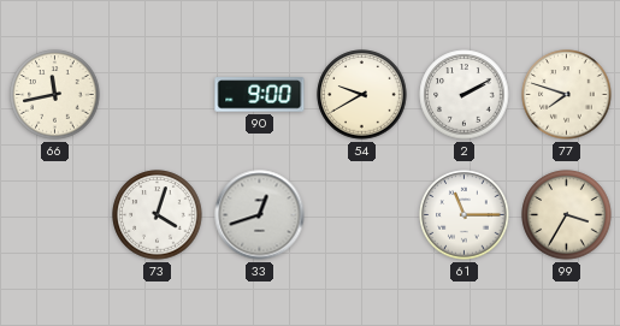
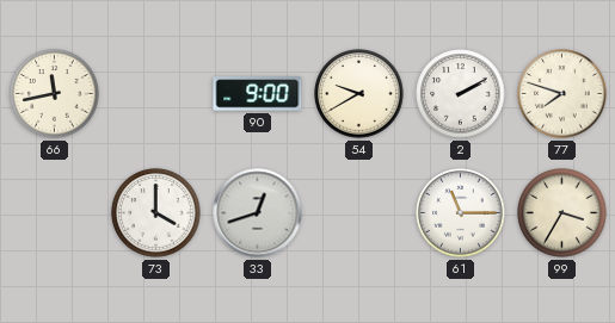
73: 4:03 -> 4:00
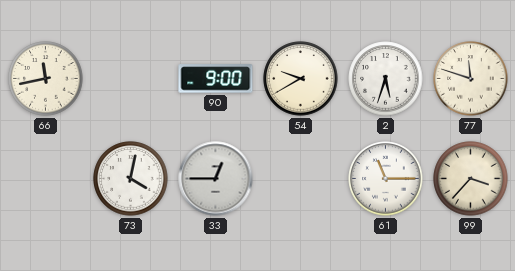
2: 2:10 -> 5:33
77: 7:48 -> 11:48
73: 4:00 -> 4:02
33: 12:42 -> 12:45
99: 3:35 -> 3:37
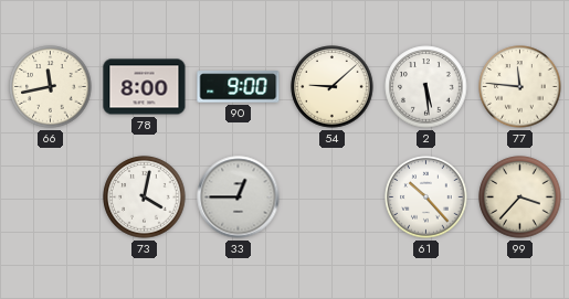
78: none -> 8:00
54: 9:40 -> 9:08
2: 5:33 -> 5:29
77: 11:48 -> 11:46
61: 11:15 -> 10:23
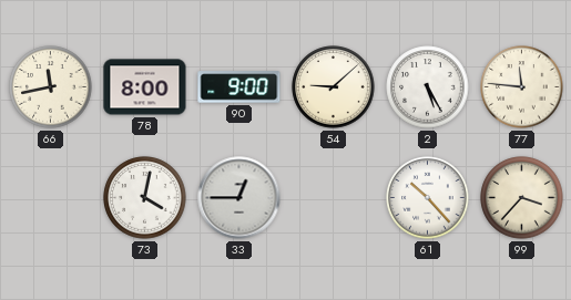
2: 5:29 -> 5:25
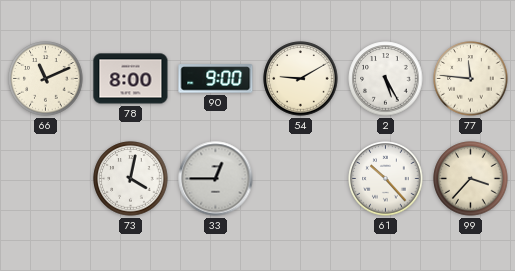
66: 11:43 -> 11:11
54: 9:08 -> 9:10
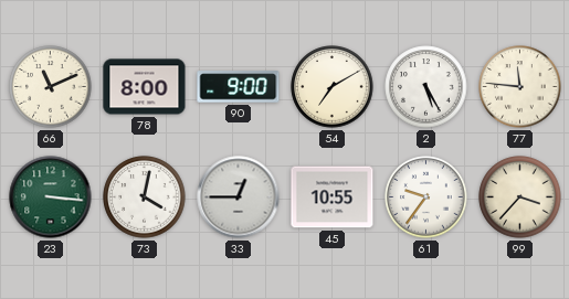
54: 9:10 -> 7:10
23: none -> 3:16
45: none -> 10:55
61: 10:23 -> 9:36
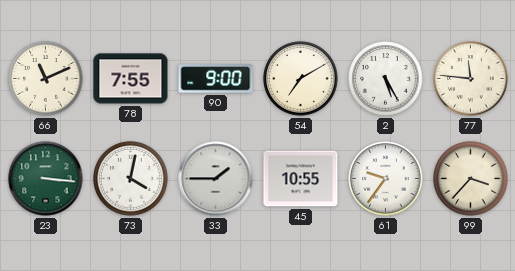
78: 8:00 -> 7:55
33: 12:45 -> 1:45
